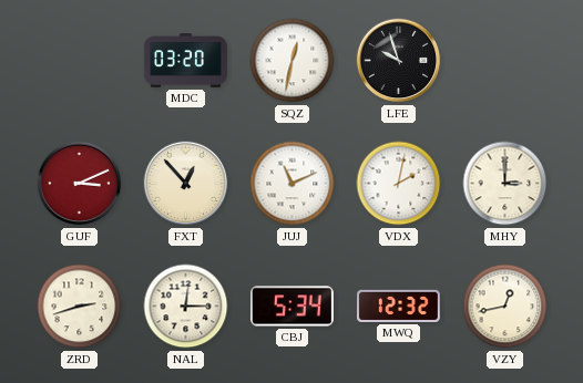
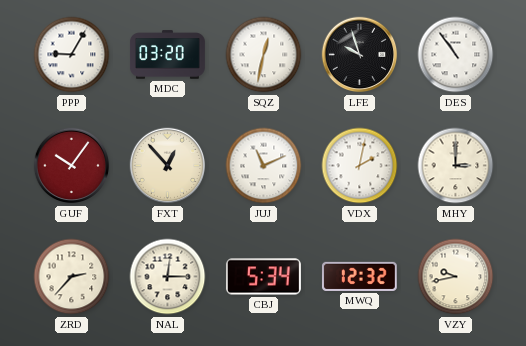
PPP: none -> 9:05
DES: none -> 10:54
GUF: 3:11 -> 10:06
ZRD: 2:42 -> 2:37
VZY: 12:43 -> 9:43
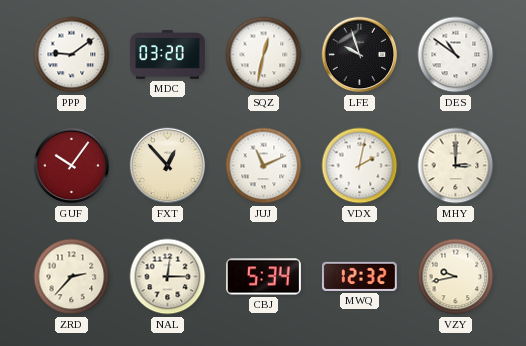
PPP: 9:05 -> 9:09
DES: 10:54 -> 10:51
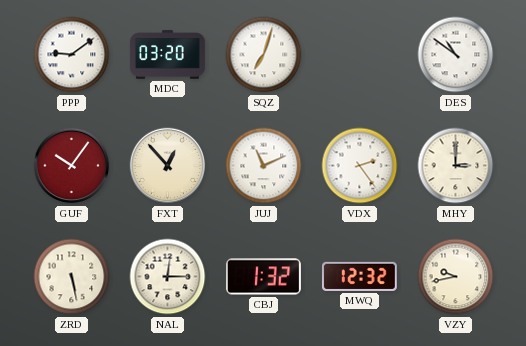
SQZ: 12:32 -> 7:03
LFE: 9:57 -> none
VDX: 2:02 -> 2:24
ZRD: 2:37 -> 5:28
CBJ: 5:34 -> 1:32
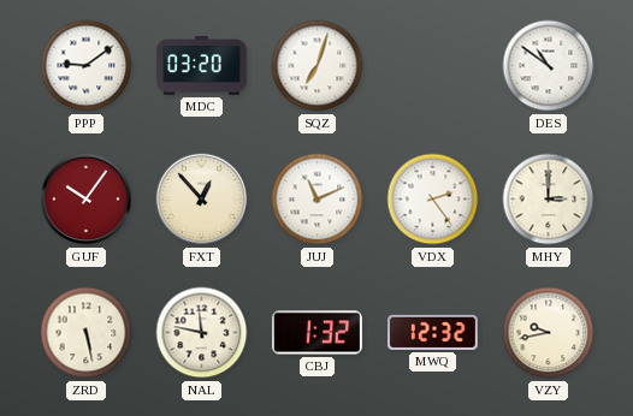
NAL: 12:15 -> 11:47
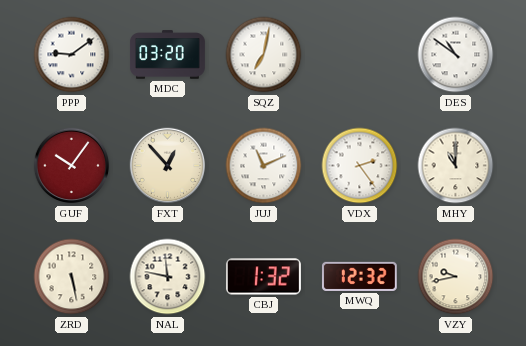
SQZ: 7:03 -> 7:02
MHY: 3:00 -> 11:00
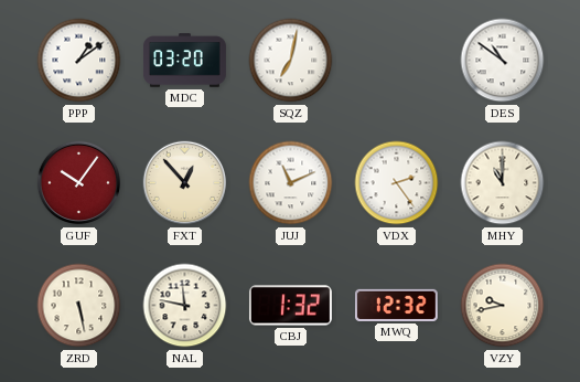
PPP: 9:09 -> 1:09
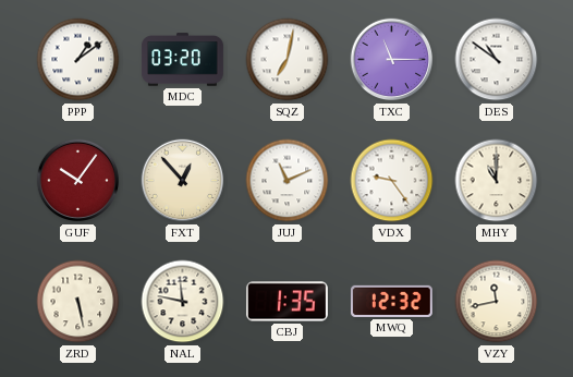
TXC: none -> 11:15
VDX: 2:24 -> 9:24
CBJ: 1:32 -> 1:35
VZY: 9:43 -> 11:43
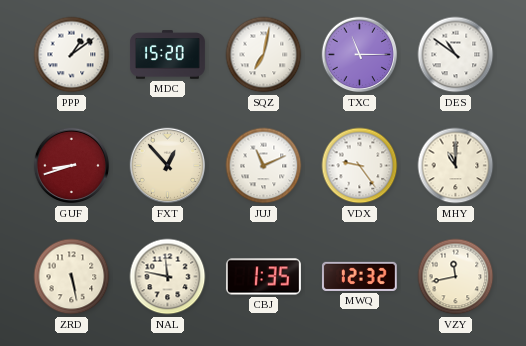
MDC: 03:20 -> 15:20
GUF: 10:06 -> 8:42
